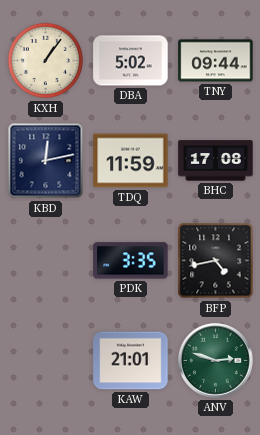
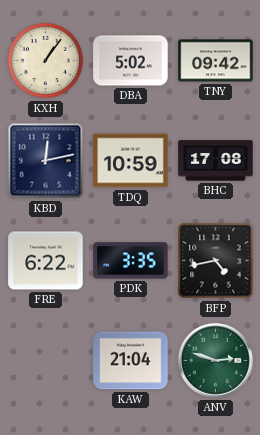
TNY: 09:44 -> 09:42
TDQ: 11:59 -> 10:59
FRE: none -> 6:22
KAW: 21:01 -> 21:04
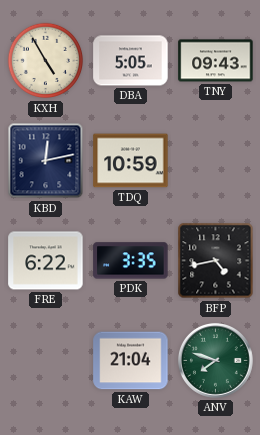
KXH: 1:06 -> 4:55
DBA: 5:02 -> 5:05
TNY: 09:42 -> 09:43
BHC: 17:08 -> none
ANV: 2:48 -> 7:48
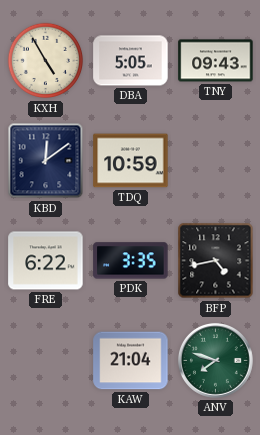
KBD: 12:13 -> 12:09
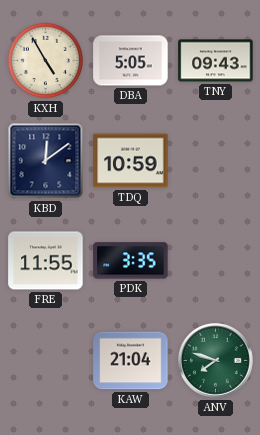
FRE: 6:22 -> 11:55
BFP: 4:43 -> none
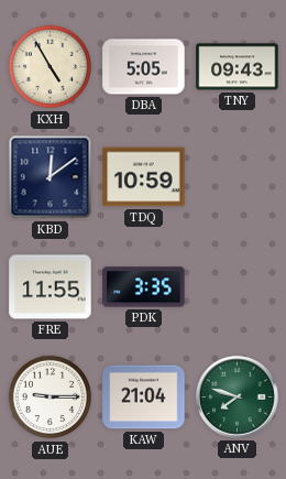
AUE: none -> 9:15
